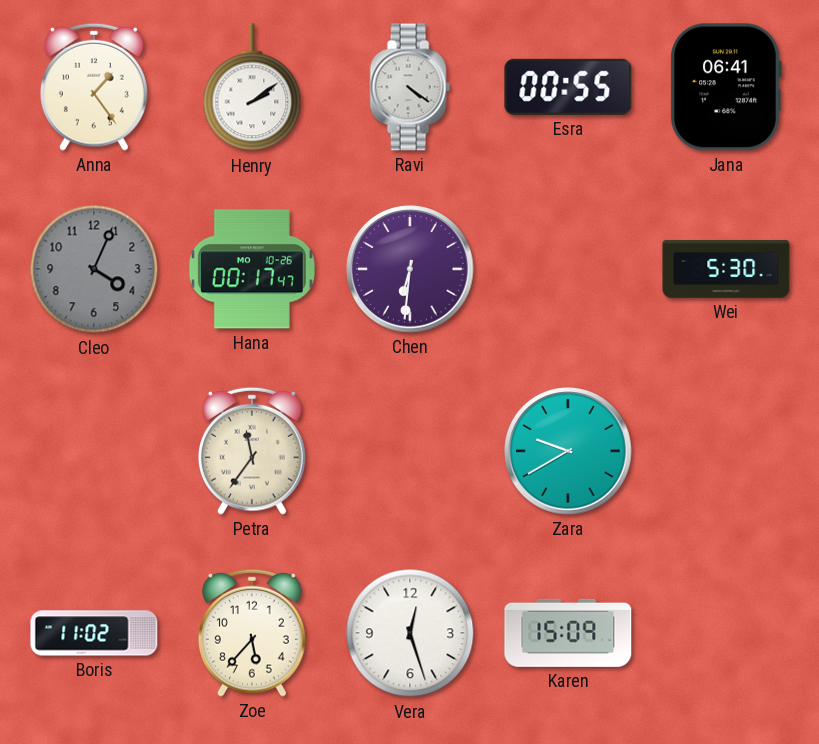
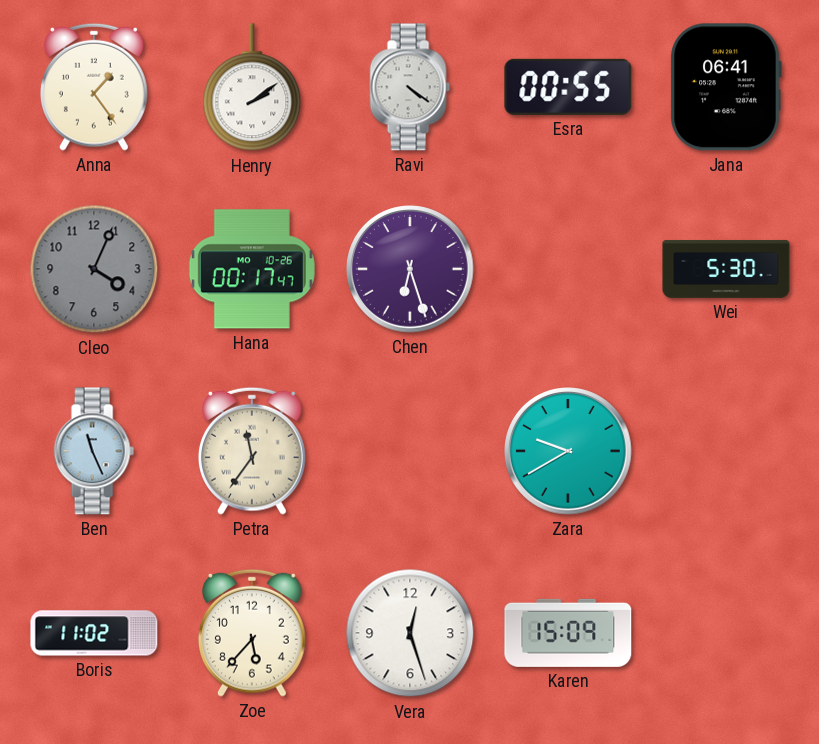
Chen: 6:31 -> 6:27
Ben: none -> 11:26
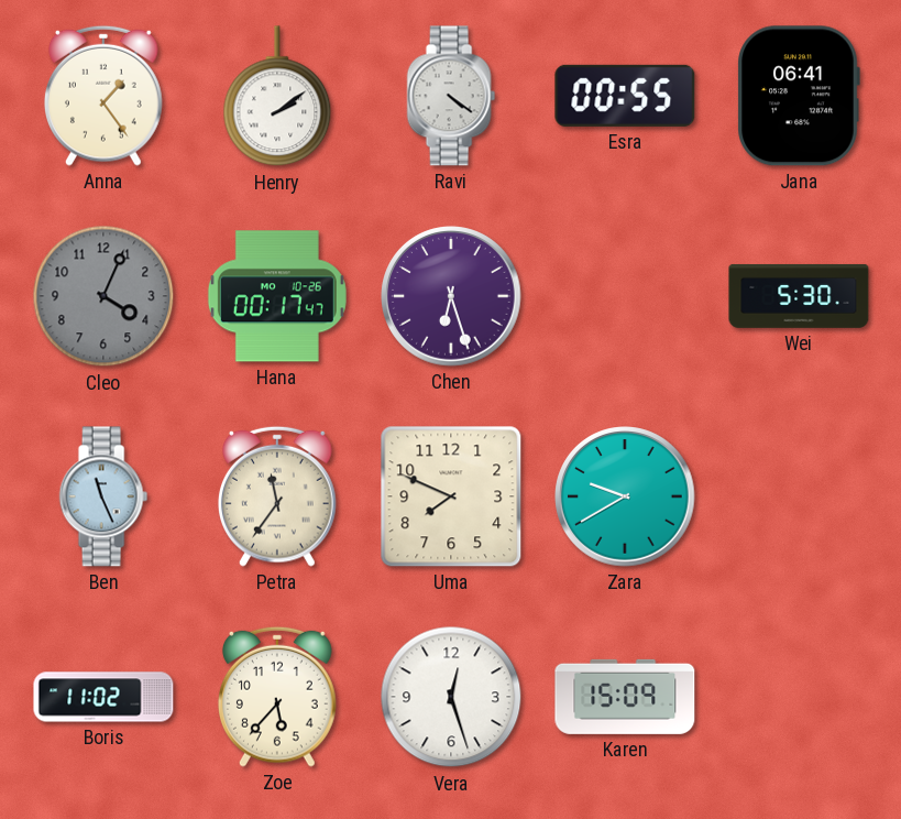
Uma: none -> 7:49
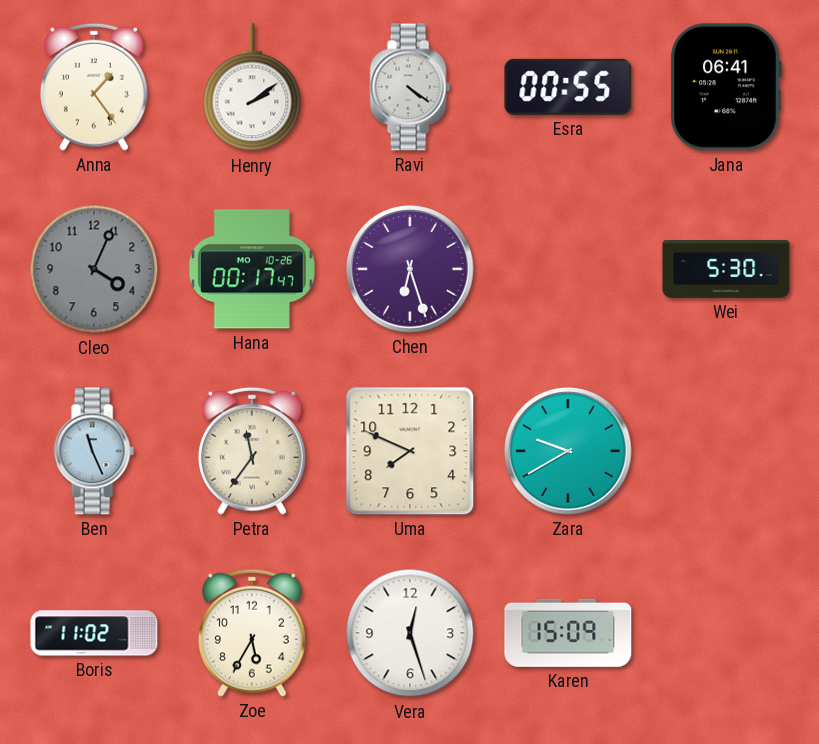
Zoe: 5:37 -> 5:35
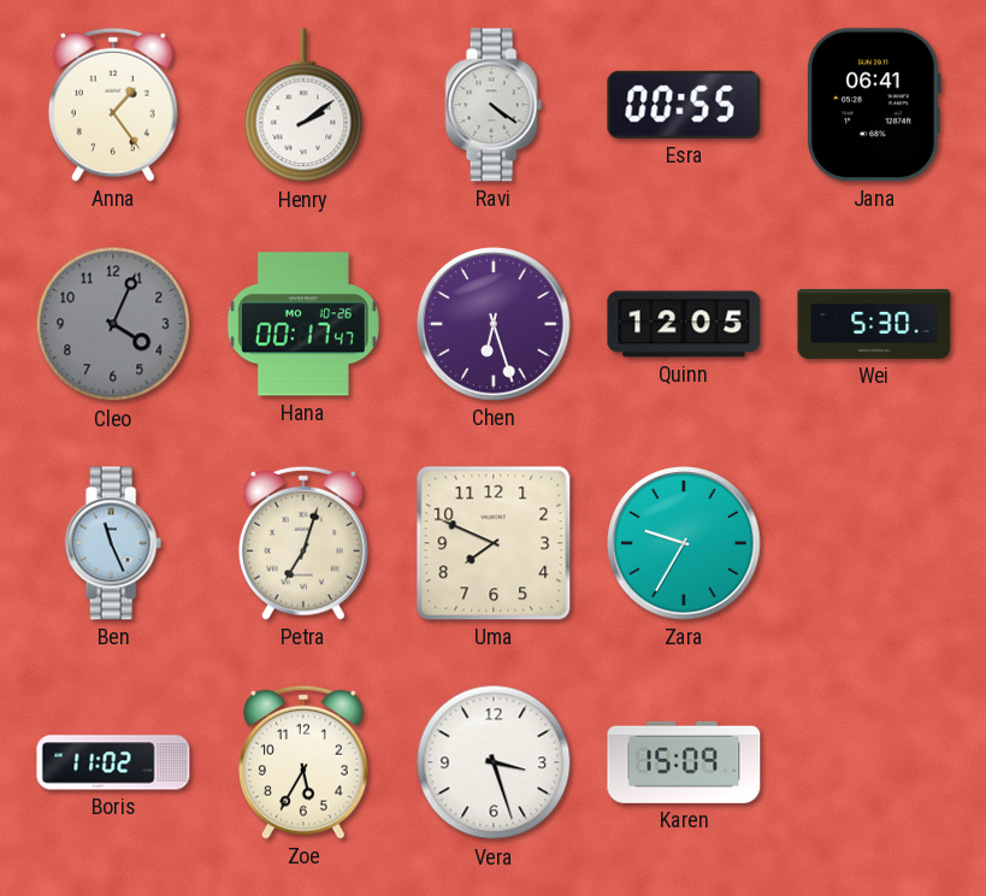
Quinn: none -> 12:05
Petra: 11:36 -> 7:03
Zara: 9:40 -> 9:35
Vera: 12:27 -> 3:27
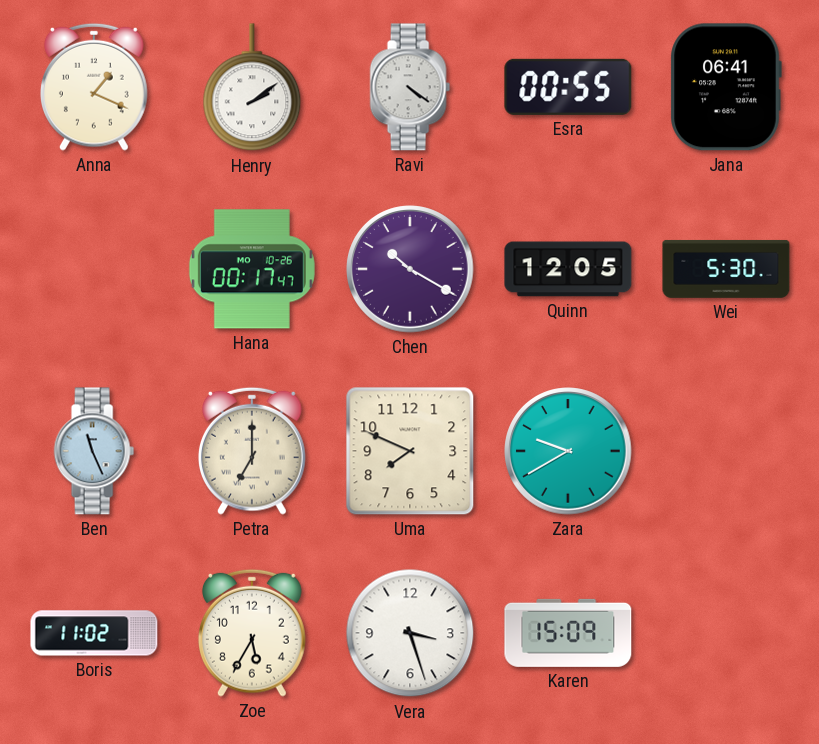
Anna: 1:24 -> 1:19
Cleo: 4:04 -> none
Chen: 6:27 -> 10:20
Petra: 7:03 -> 7:00
Zara: 9:35 -> 9:40
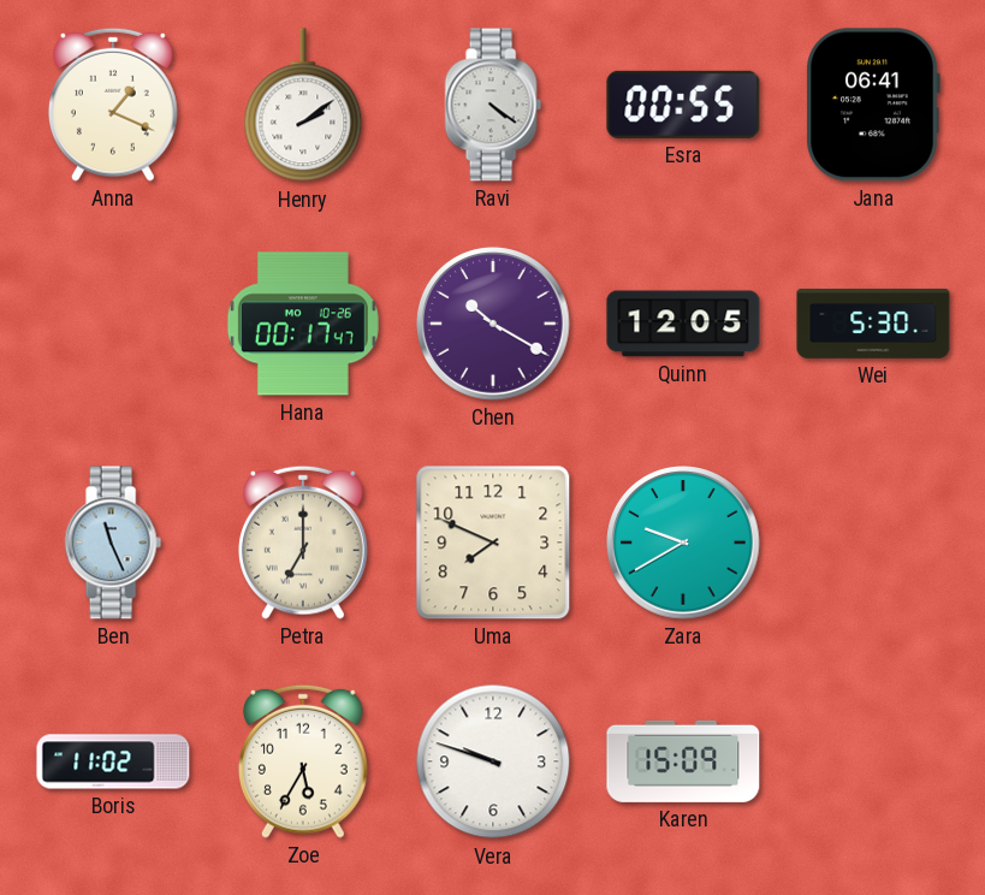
Vera: 3:27 -> 9:48
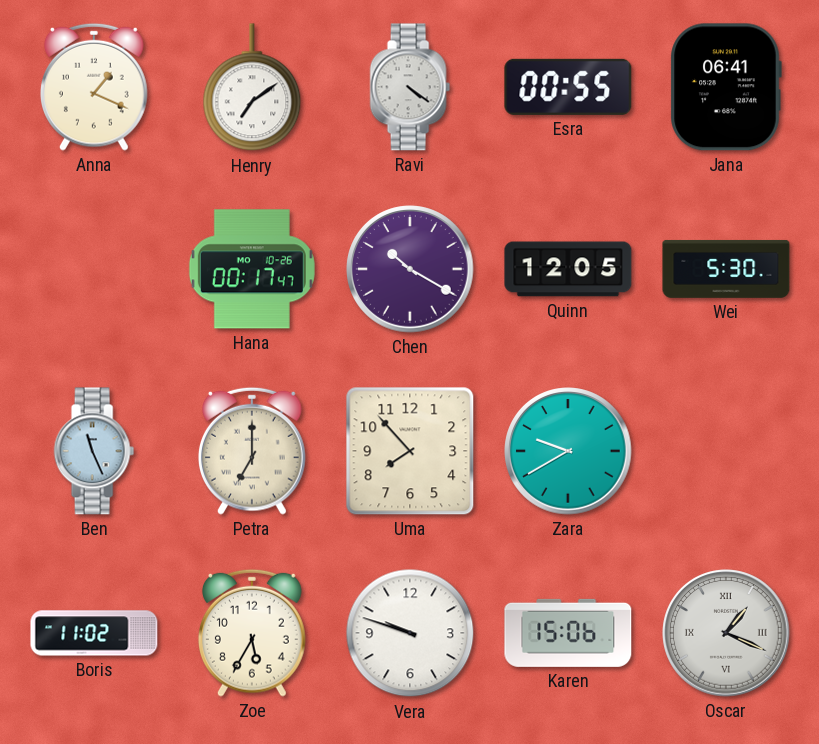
Henry: 2:09 -> 7:09
Uma: 7:49 -> 7:53
Karen: 15:09 -> 15:06
Oscar: none -> 1:19
